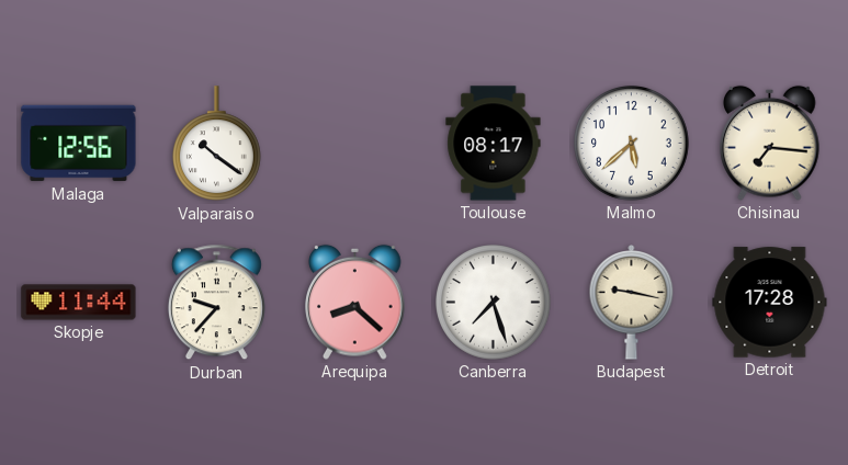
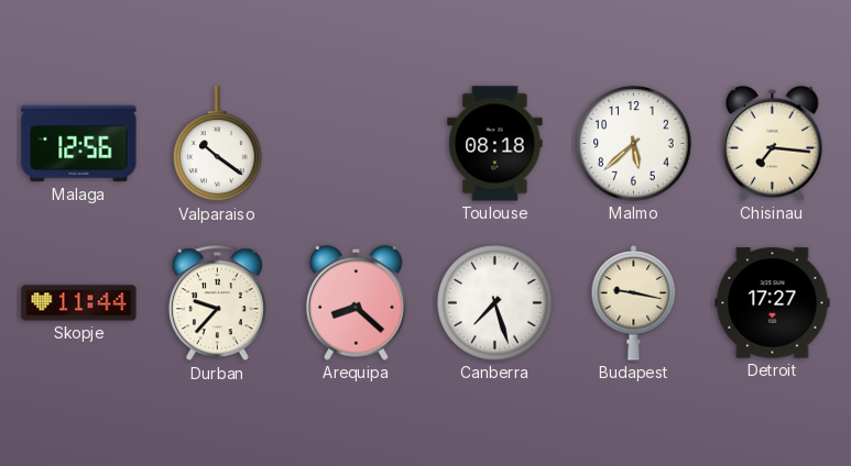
Toulouse: 08:17 -> 08:18
Detroit: 17:28 -> 17:27
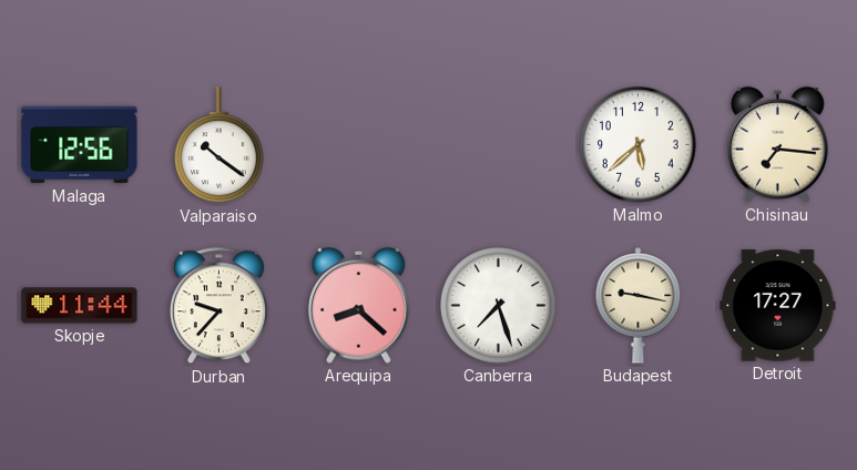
Toulouse: 08:18 -> none
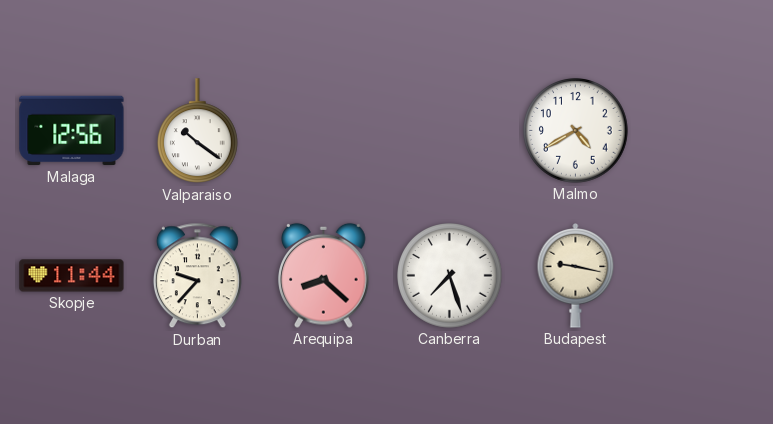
Malmo: 5:38 -> 4:40
Chisinau: 7:16 -> none
Detroit: 17:27 -> none
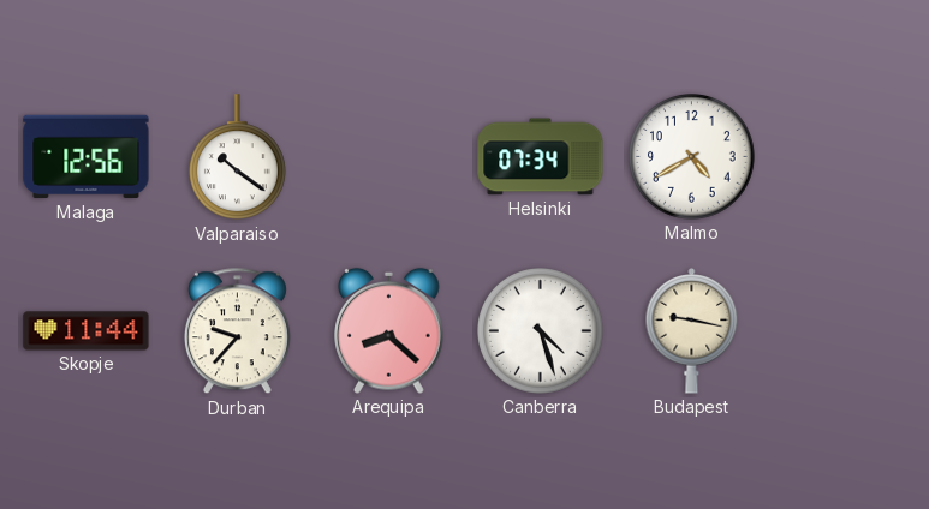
Helsinki: none -> 07:34
Canberra: 7:27 -> 4:27
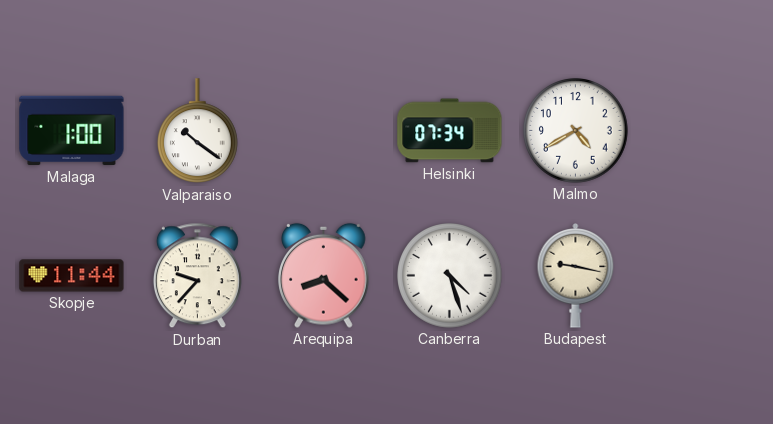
Malaga: 12:56 -> 1:00
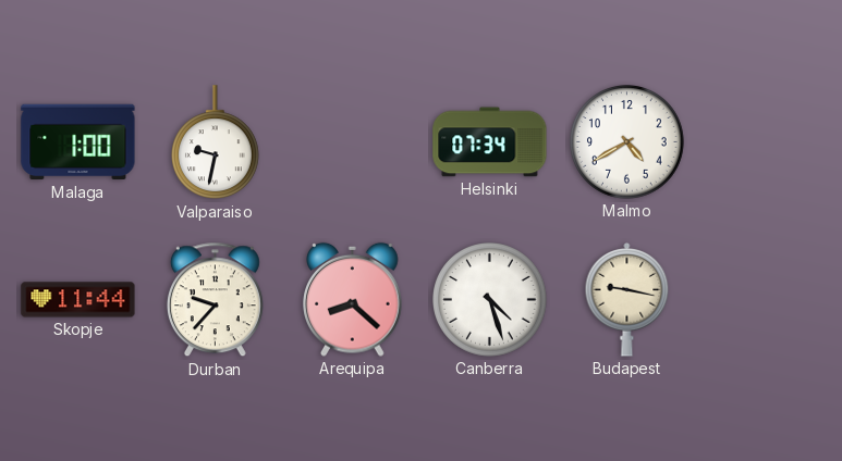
Valparaiso: 10:21 -> 9:32
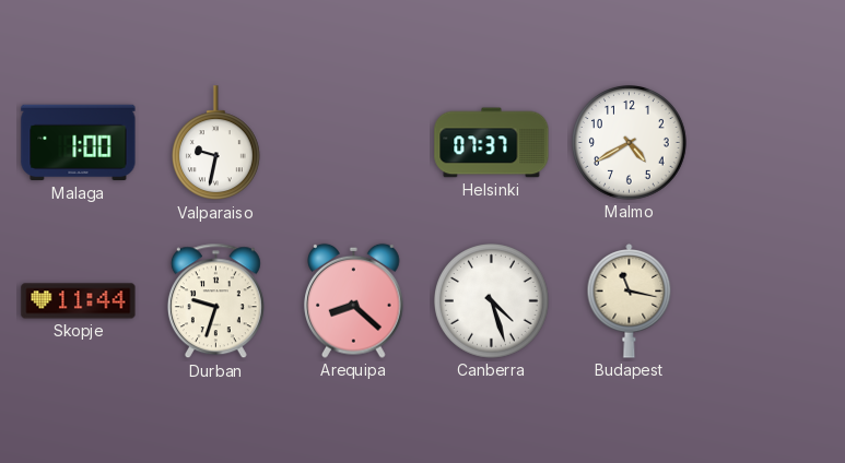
Helsinki: 07:34 -> 07:37
Durban: 9:37 -> 9:33
Budapest: 9:17 -> 11:17
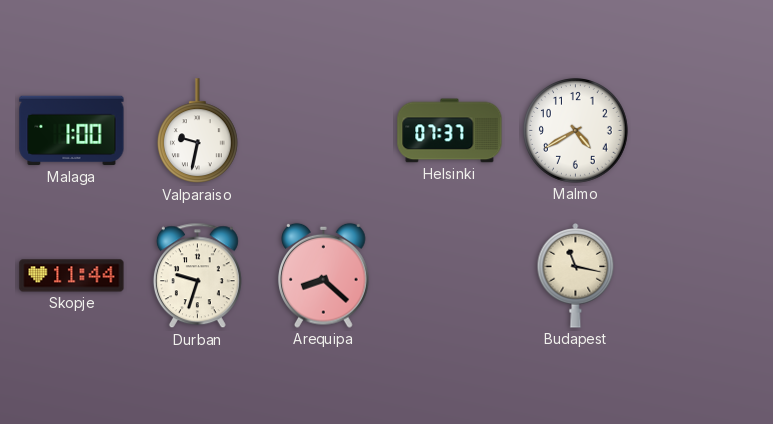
Canberra: 4:27 -> none
